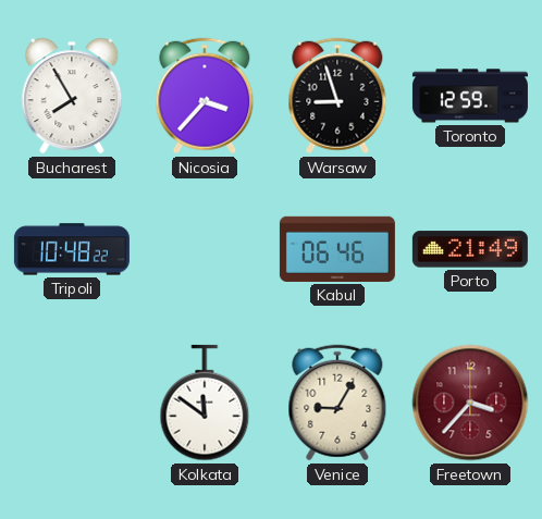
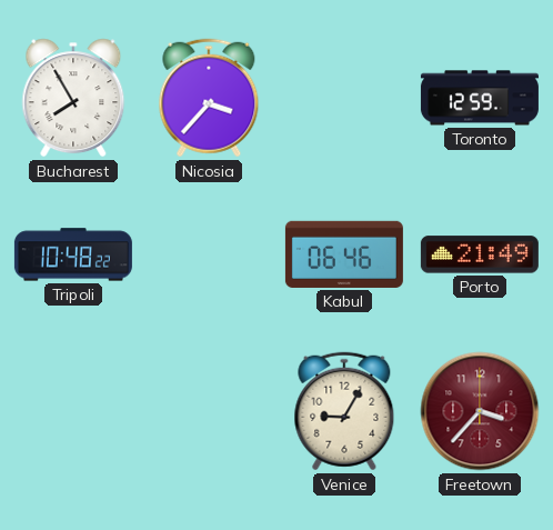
Warsaw: 8:57 -> none
Kolkata: 11:51 -> none
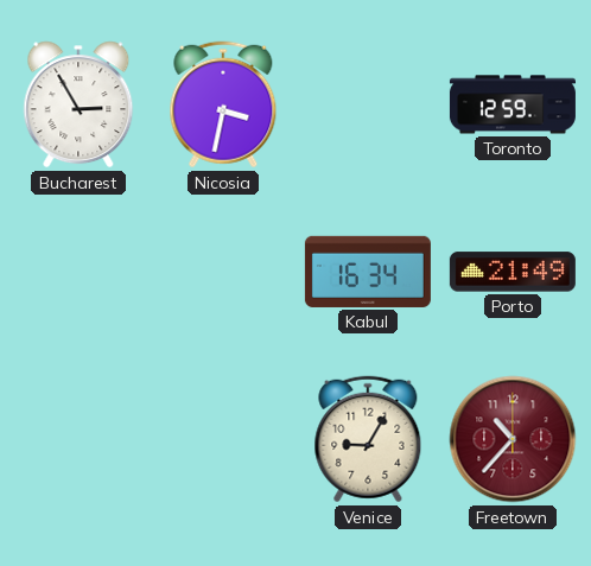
Bucharest: 7:55 -> 2:55
Nicosia: 3:37 -> 3:32
Tripoli: 10:48 -> none
Kabul: 06:46 -> 16:34
Freetown: 3:37 -> 10:37
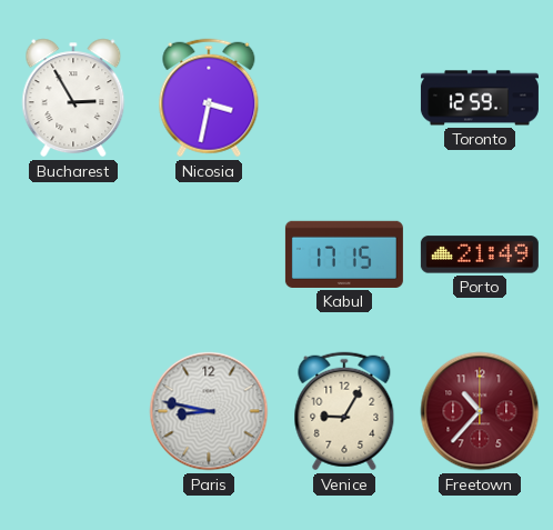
Kabul: 16:34 -> 17:15
Paris: none -> 8:47
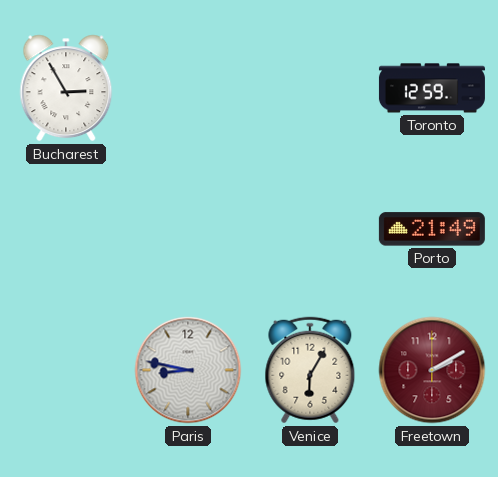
Nicosia: 3:32 -> none
Kabul: 17:15 -> none
Venice: 9:05 -> 6:05
Freetown: 10:37 -> 2:10
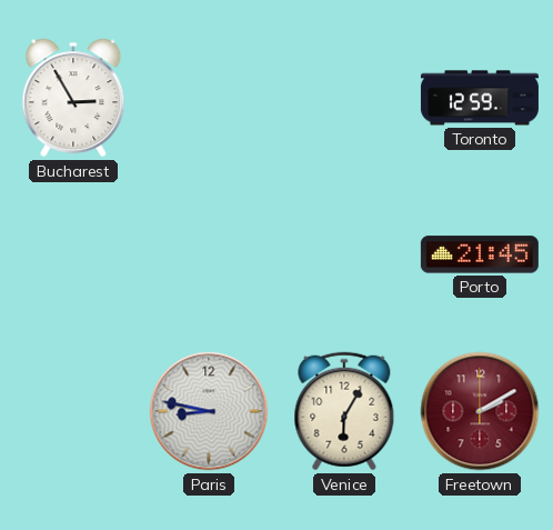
Porto: 21:49 -> 21:45
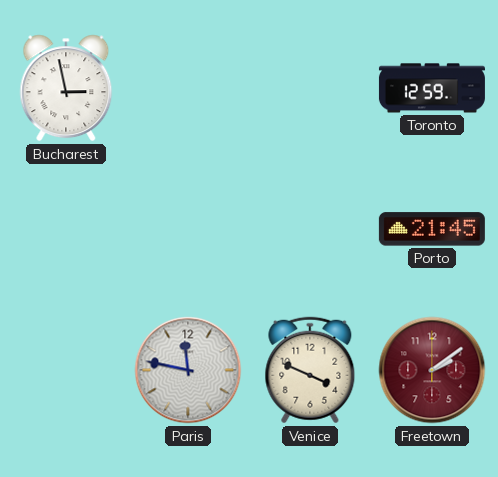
Bucharest: 2:55 -> 2:58
Paris: 8:47 -> 11:47
Venice: 6:05 -> 3:49
Freetown: 2:10 -> 2:09
